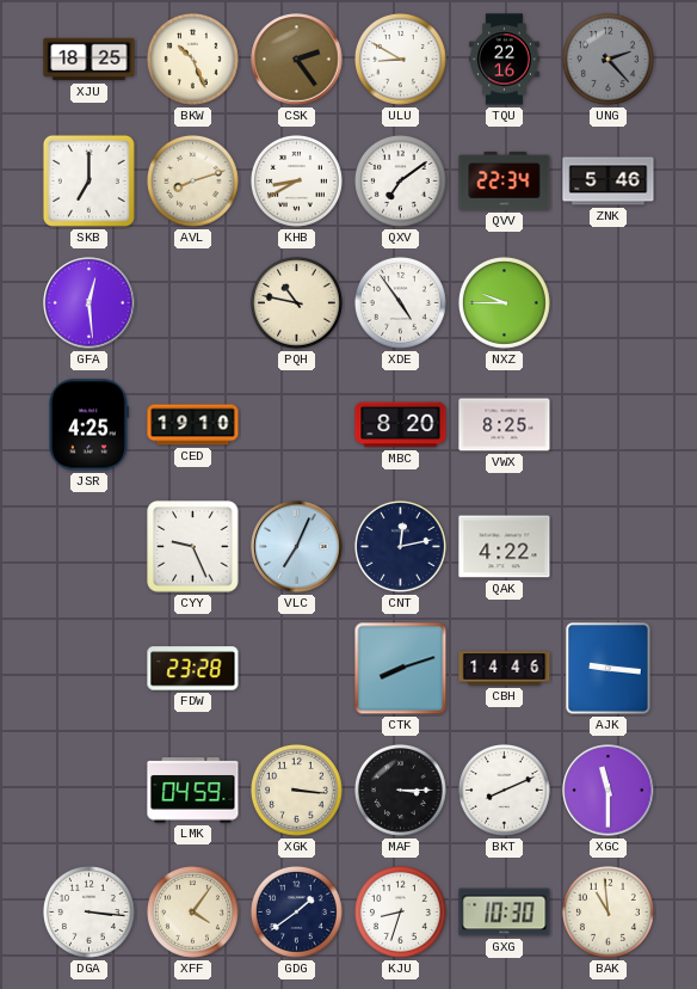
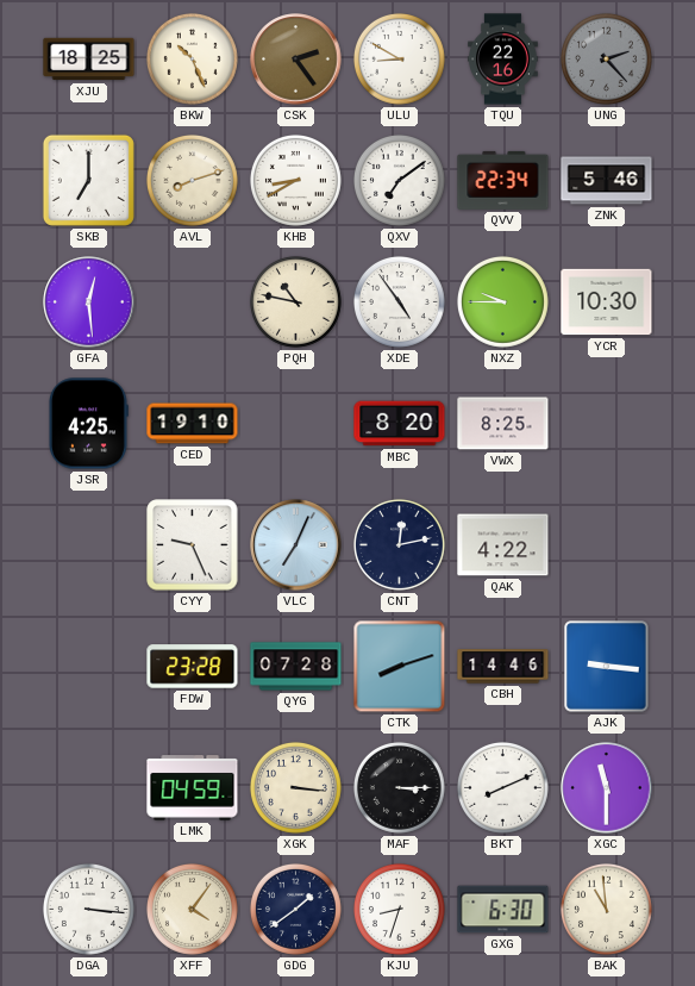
YCR: none -> 10:30
QYG: none -> 07:28
GXG: 10:30 -> 6:30
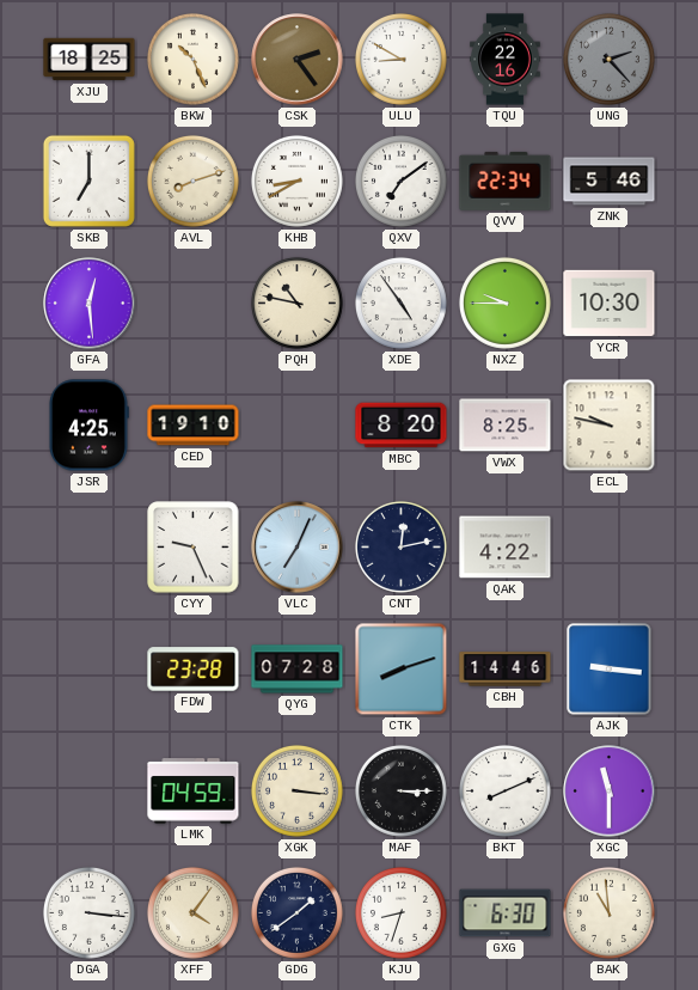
ECL: none -> 9:47
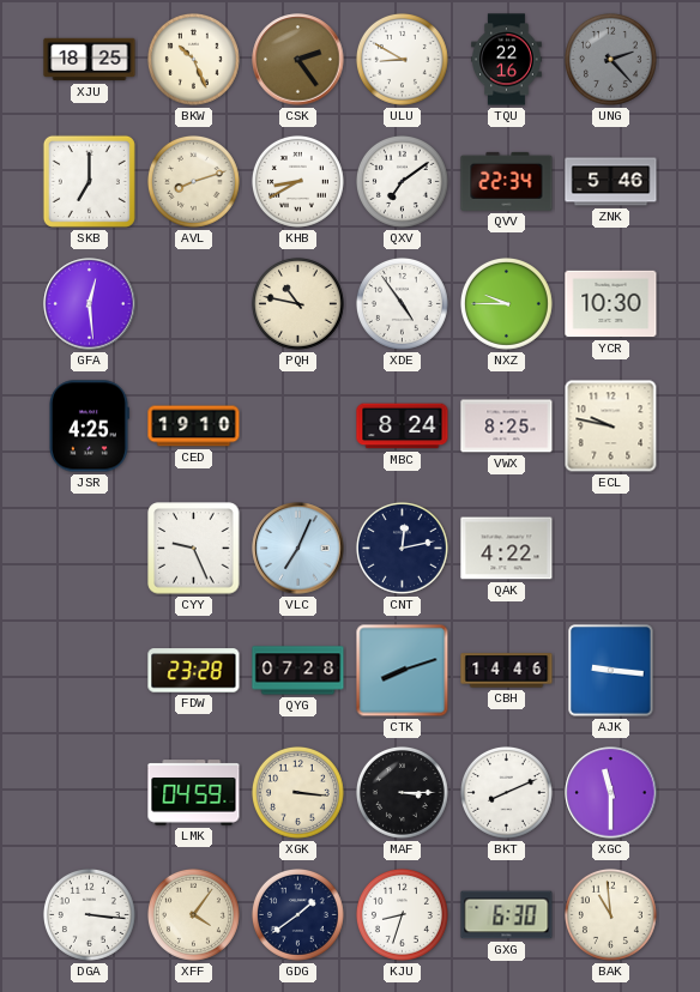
MBC: 8:20 -> 8:24
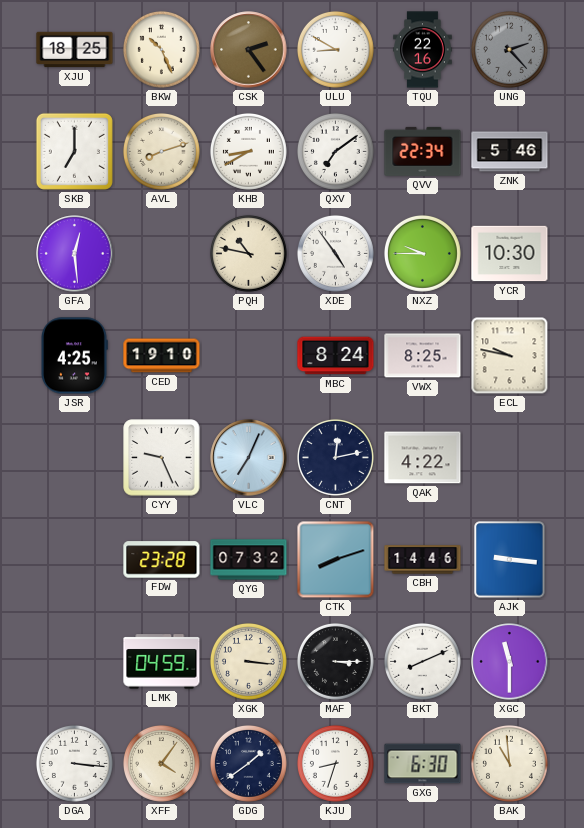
QYG: 07:28 -> 07:32
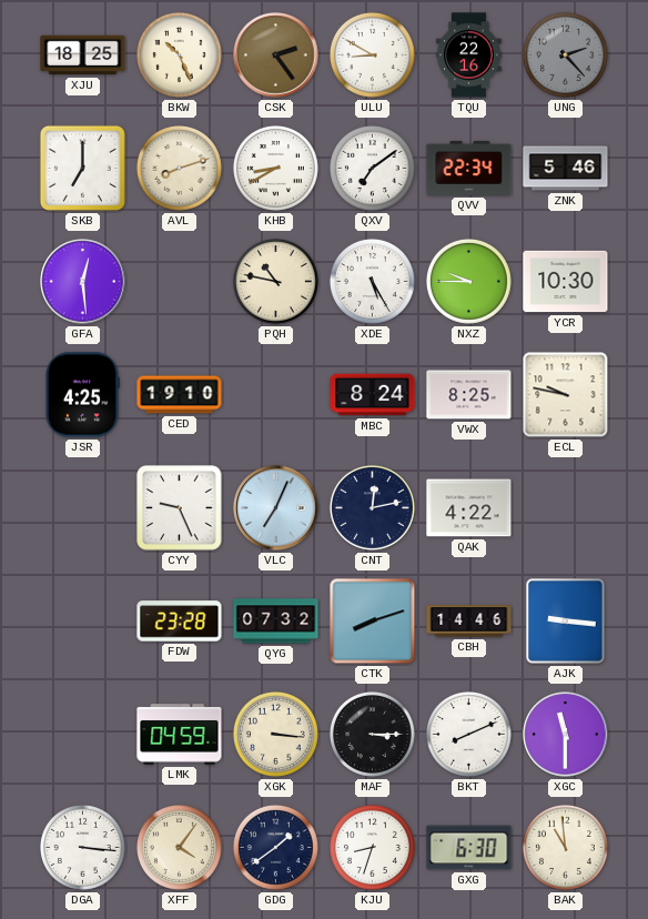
XDE: 4:54 -> 5:25
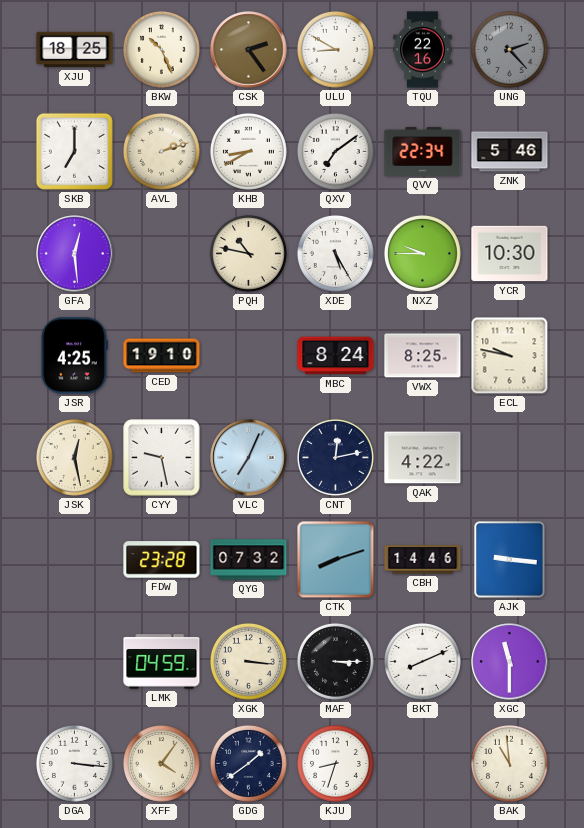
AVL: 8:12 -> 2:12
JSK: none -> 12:28
CYY: 9:26 -> 9:28
GXG: 6:30 -> none
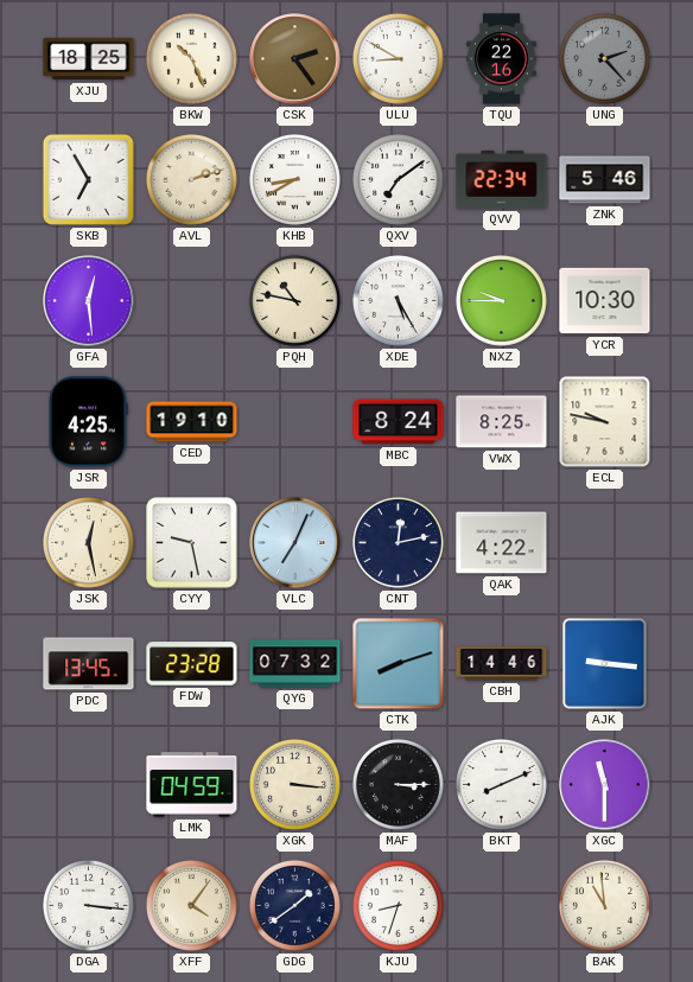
SKB: 7:00 -> 6:55
PDC: none -> 13:45
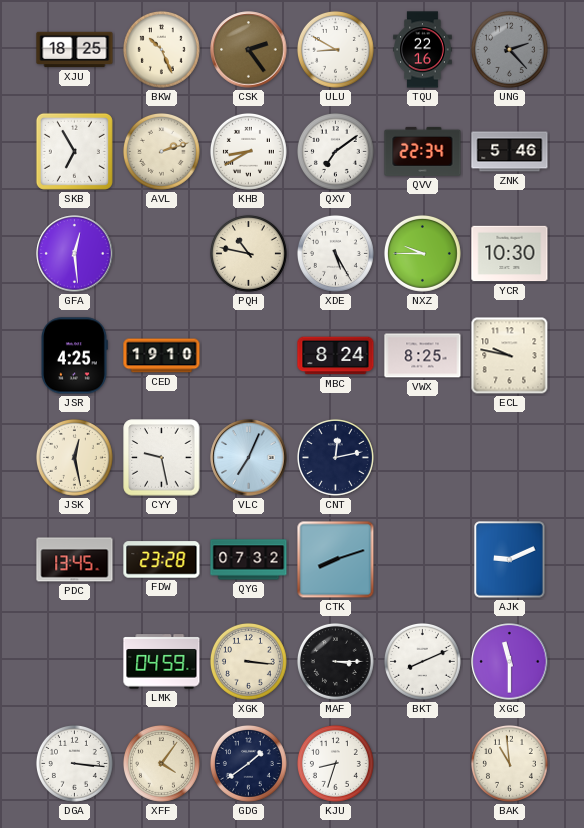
QAK: 4:22 -> none
CBH: 14:46 -> none
AJK: 9:16 -> 9:11
